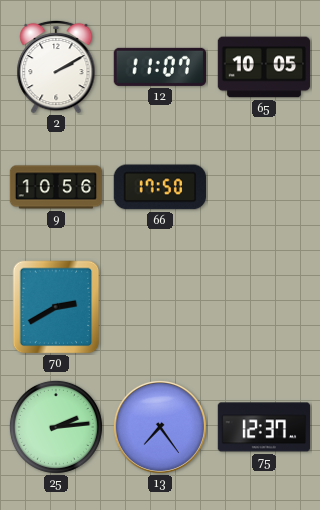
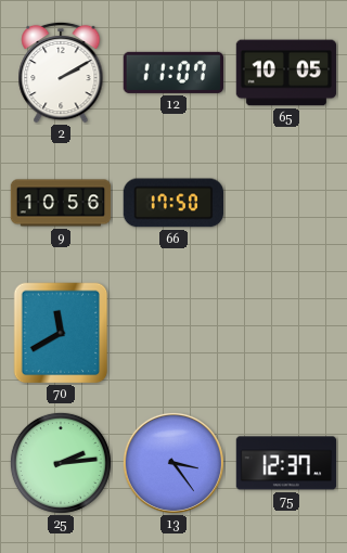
70: 2:40 -> 11:40
13: 7:24 -> 3:24
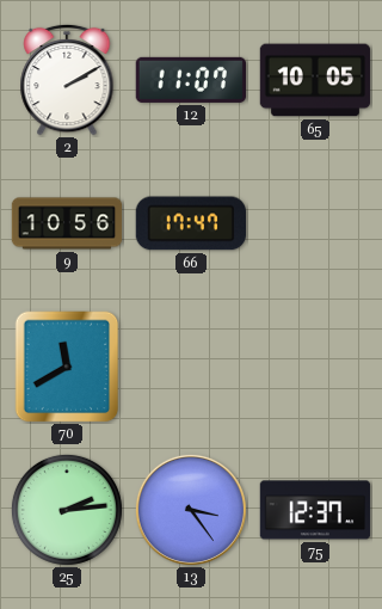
66: 17:50 -> 17:47
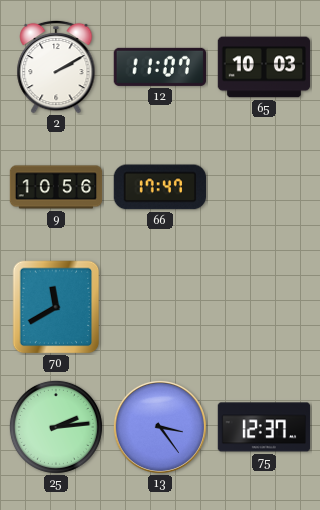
65: 10:05 -> 10:03
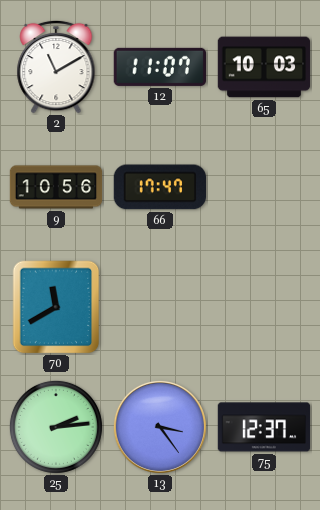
2: 2:10 -> 11:10
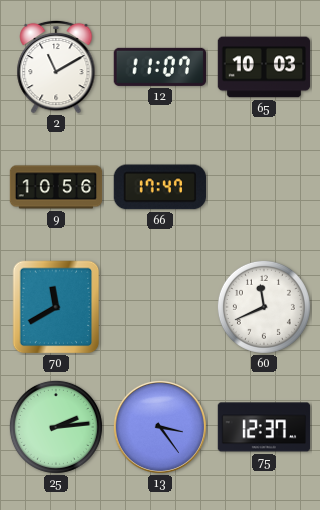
60: none -> 11:41
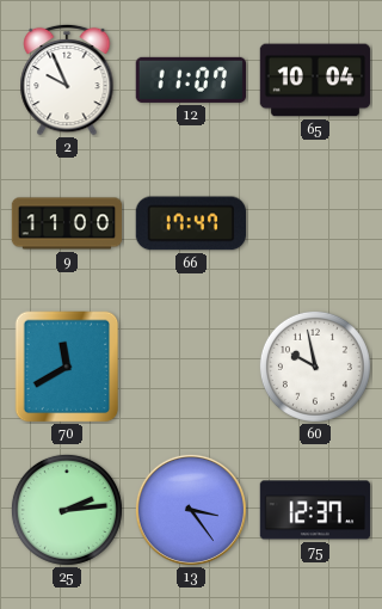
2: 11:10 -> 9:56
65: 10:03 -> 10:04
9: 10:56 -> 11:00
60: 11:41 -> 9:58
